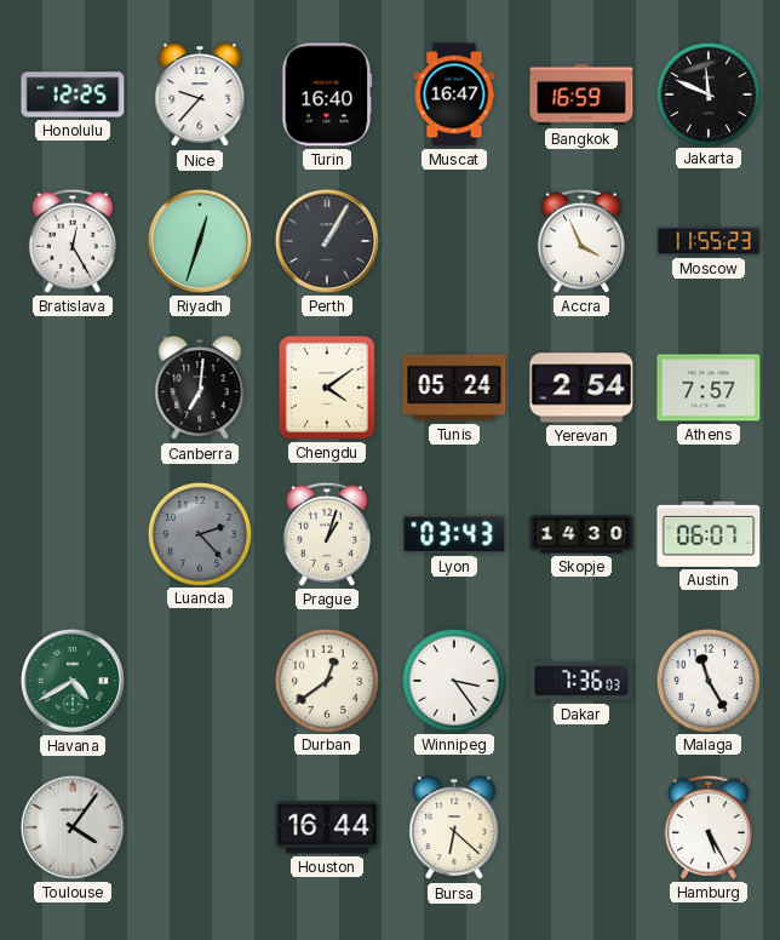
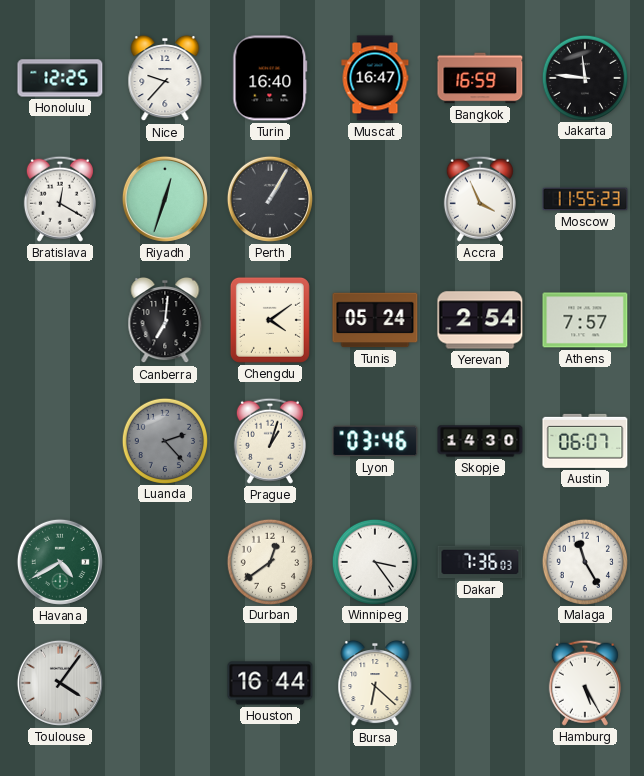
Jakarta: 11:49 -> 11:46
Bratislava: 12:25 -> 12:20
Lyon: 03:43 -> 03:46
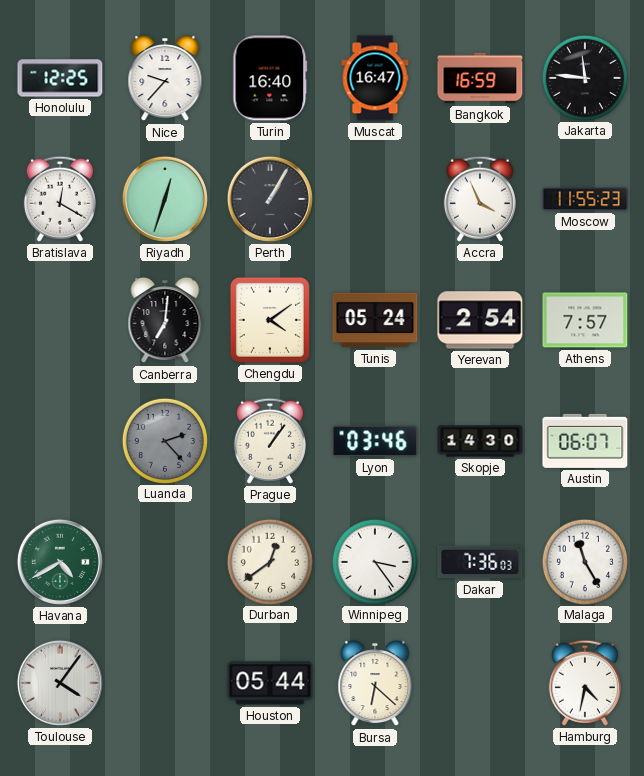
Prague: 1:03 -> 1:06
Houston: 16:44 -> 05:44
Hamburg: 5:25 -> 4:32
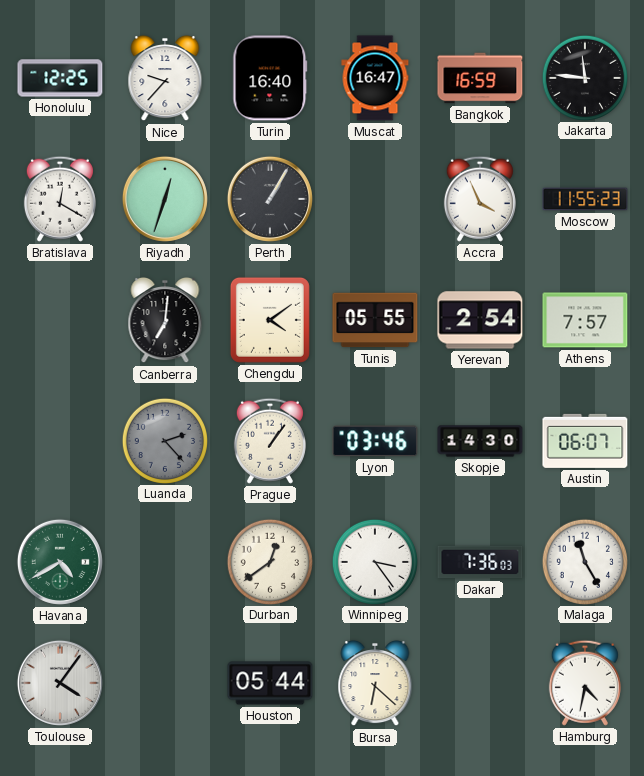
Tunis: 05:24 -> 05:55
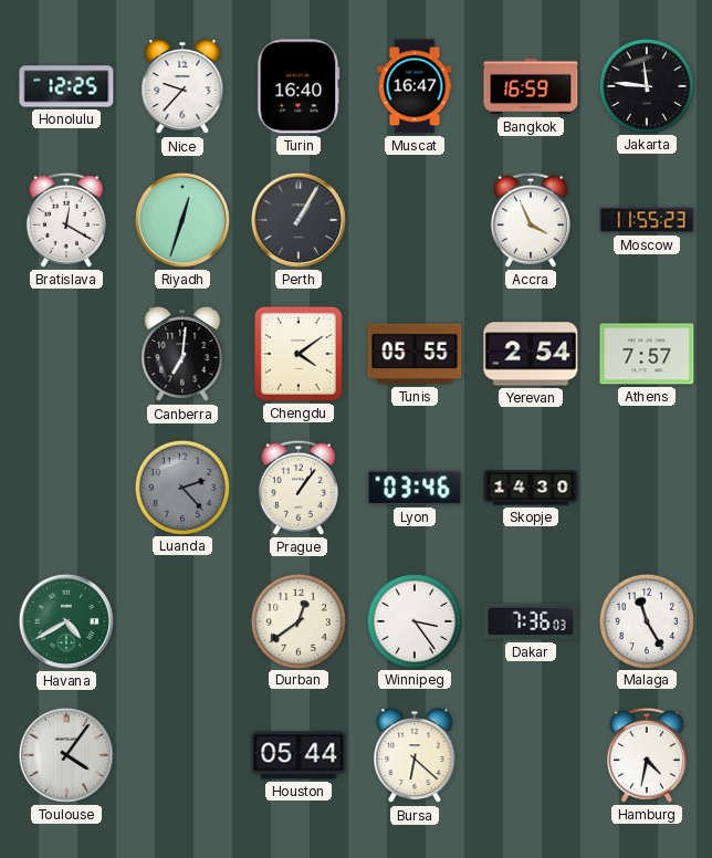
Austin: 06:07 -> none
